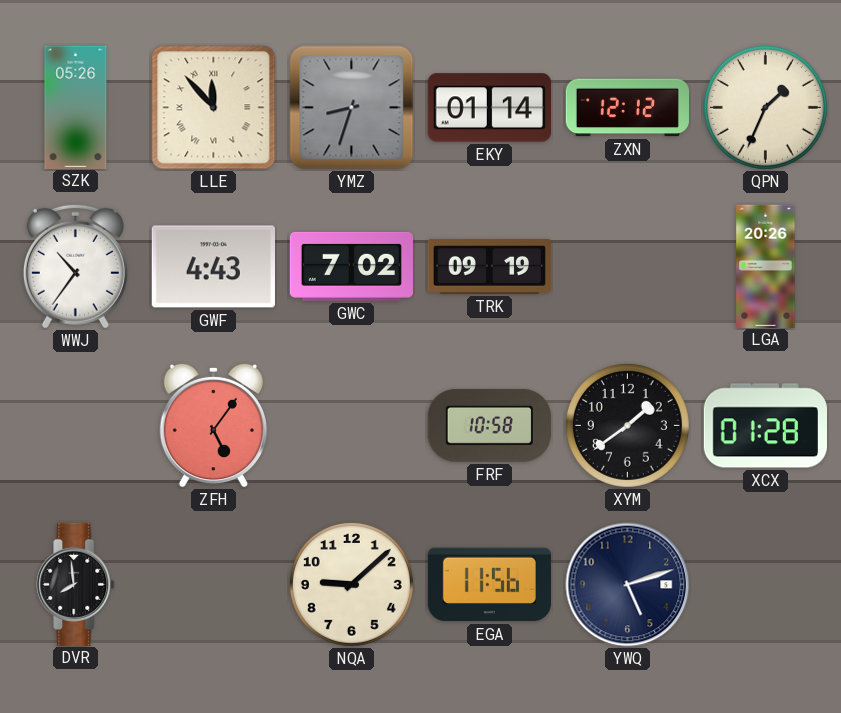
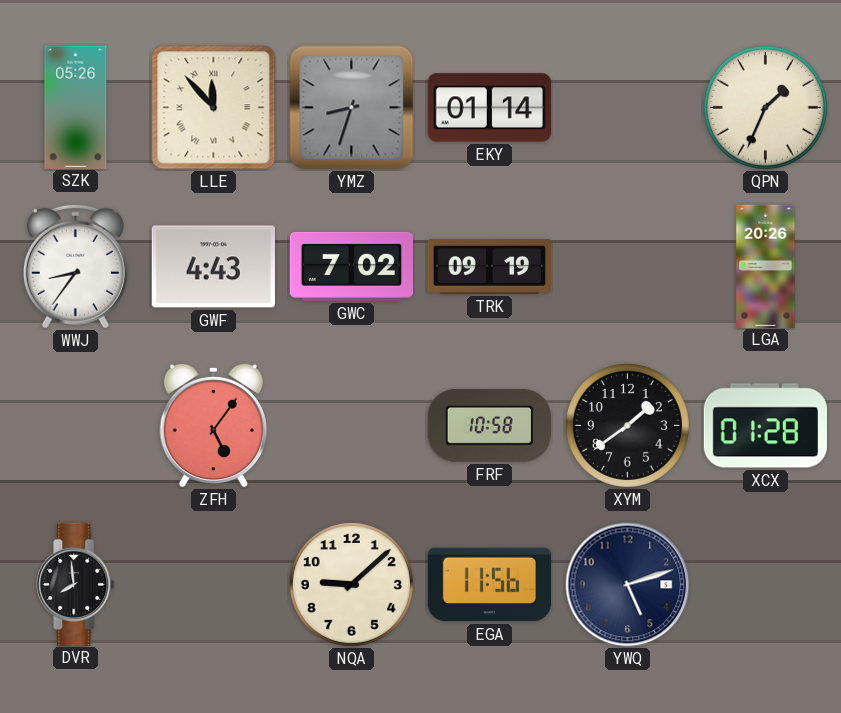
ZXN: 12:12 -> none
WWJ: 10:36 -> 8:36
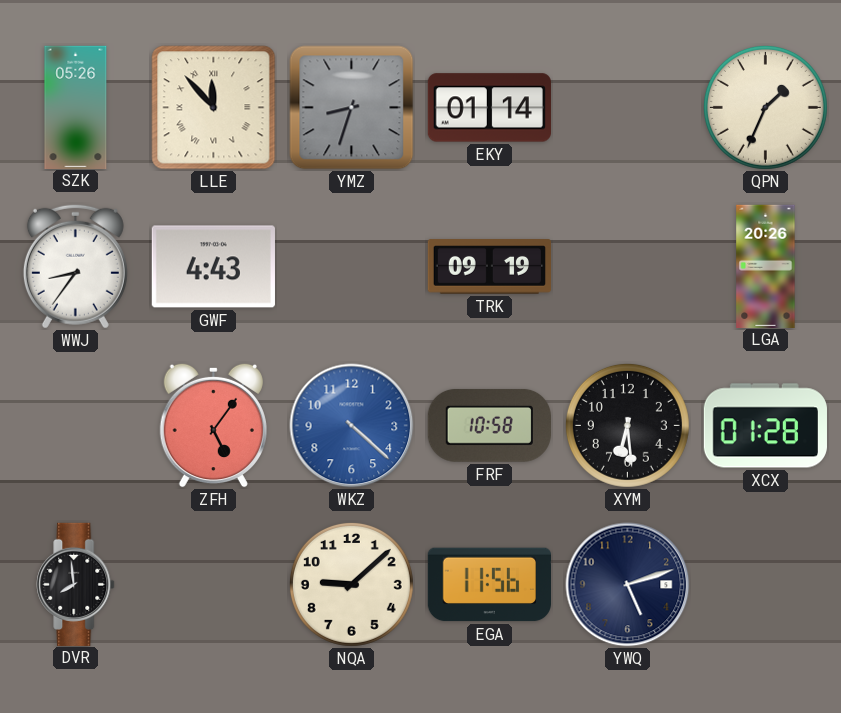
GWC: 7:02 -> none
WKZ: none -> 4:22
XYM: 1:39 -> 6:29
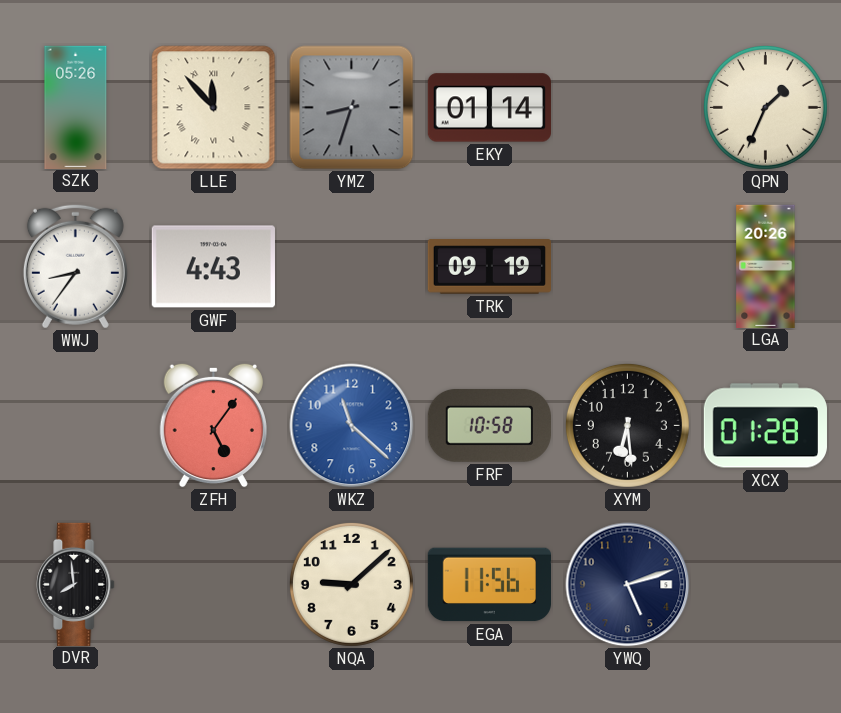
WKZ: 4:22 -> 11:22
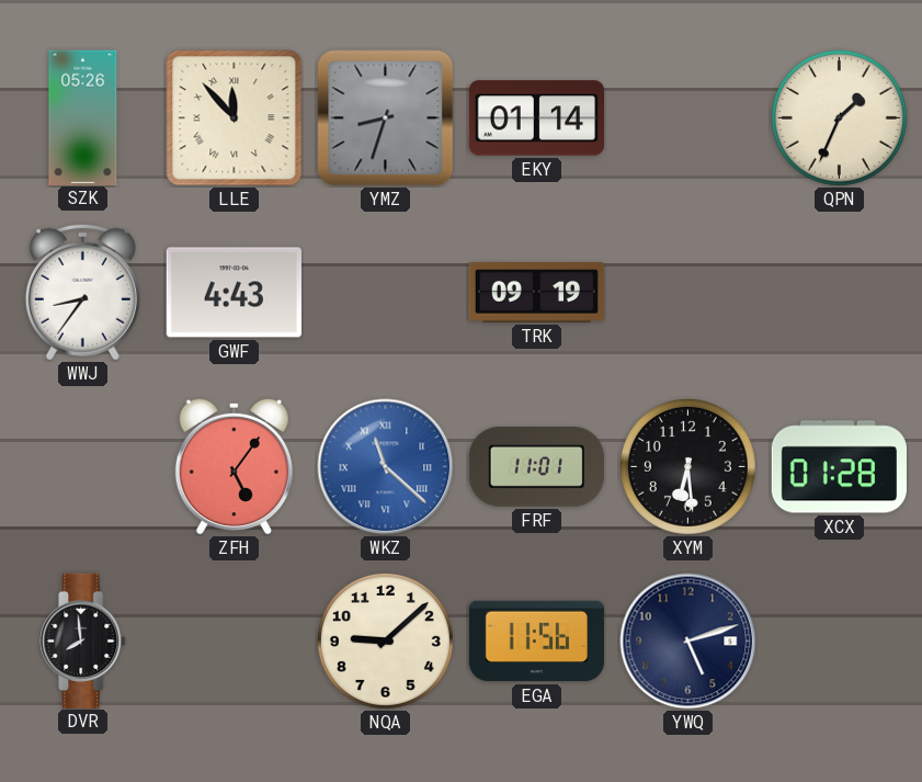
LGA: 20:26 -> none
WKZ numerals: Arabic -> Roman
FRF: 10:58 -> 11:01
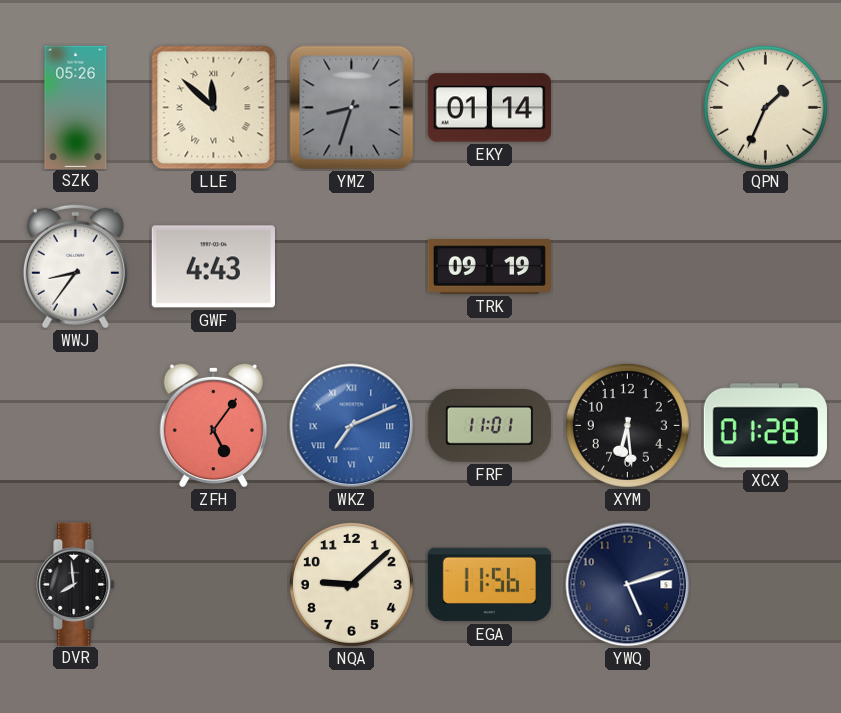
LLE: 11:53 -> 11:52
WKZ: 11:22 -> 7:11
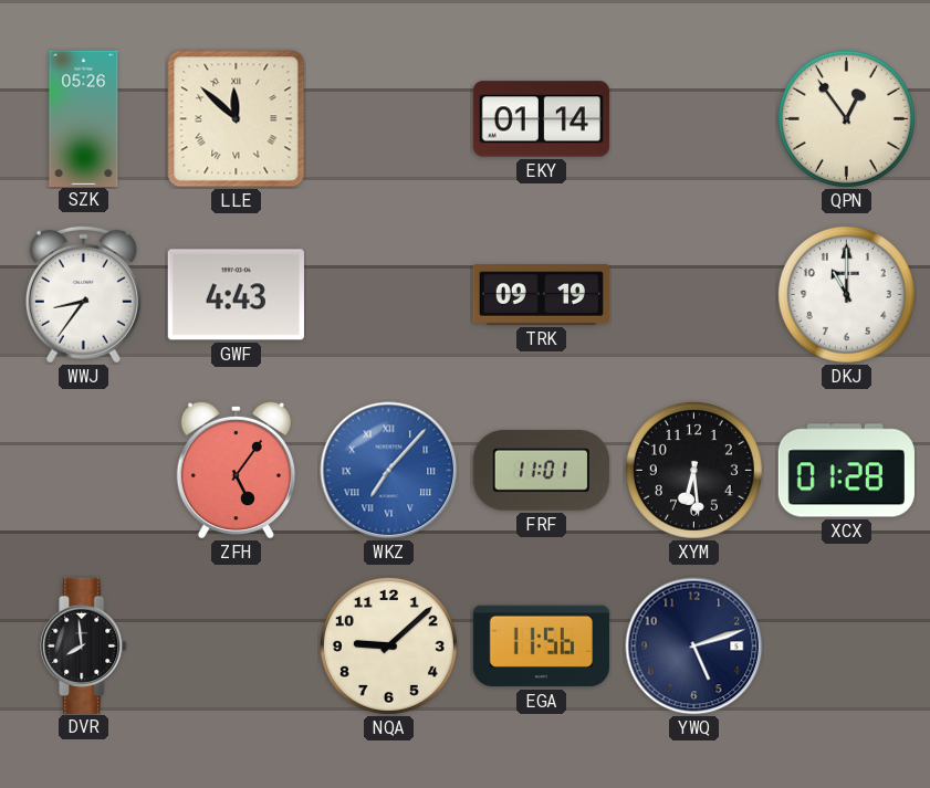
YMZ: 8:33 -> none
QPN: 1:34 -> 12:54
DKJ: none -> 11:00
WKZ: 7:11 -> 7:07
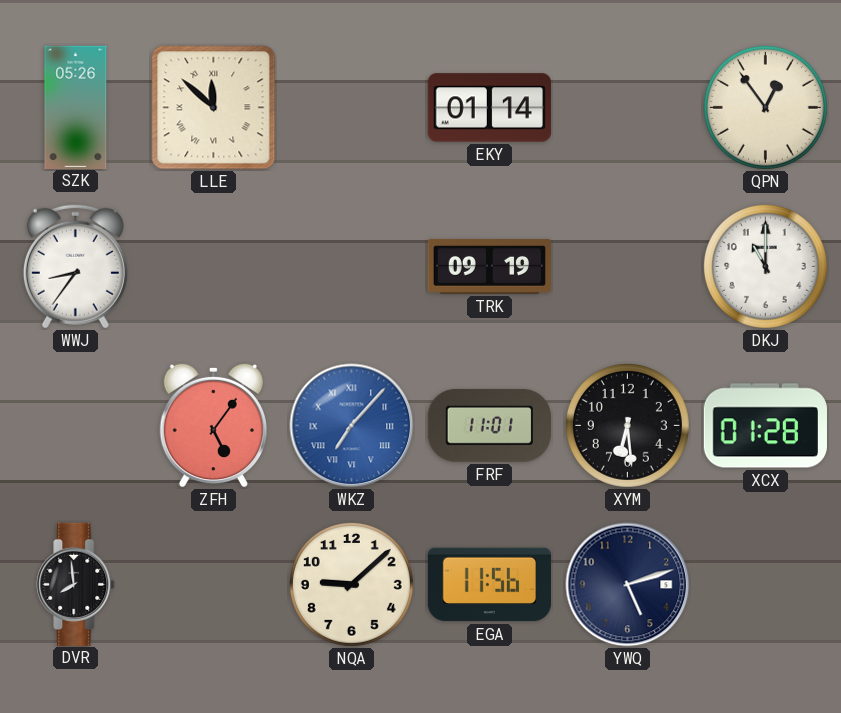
GWF: 4:43 -> none
